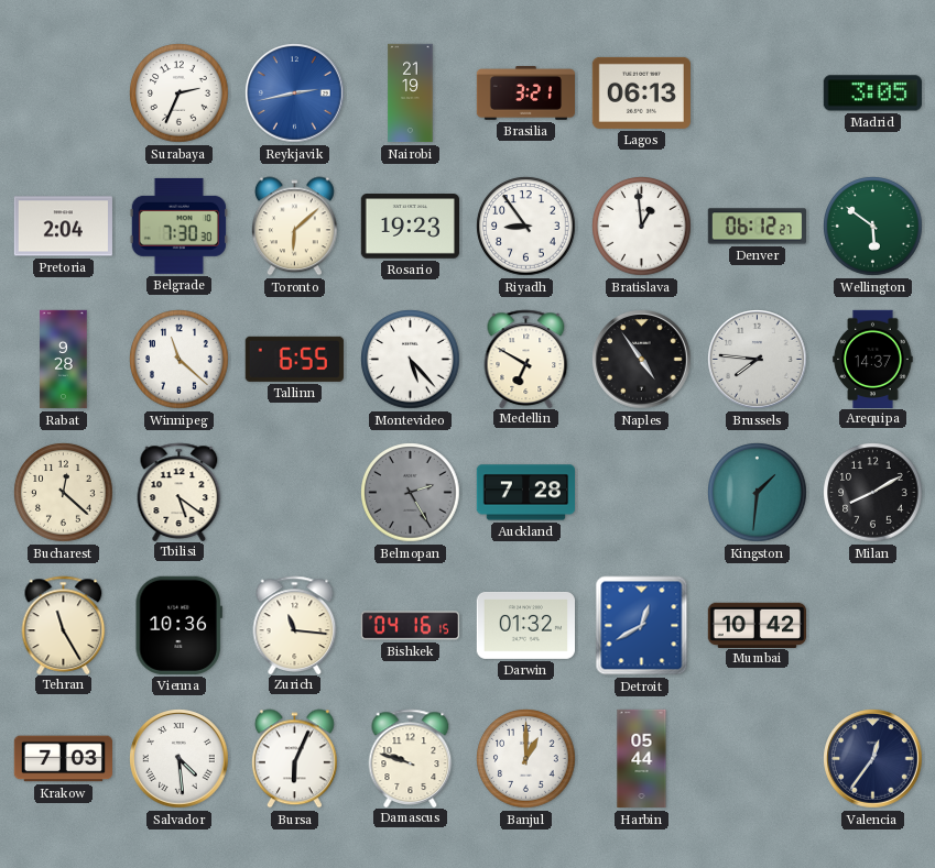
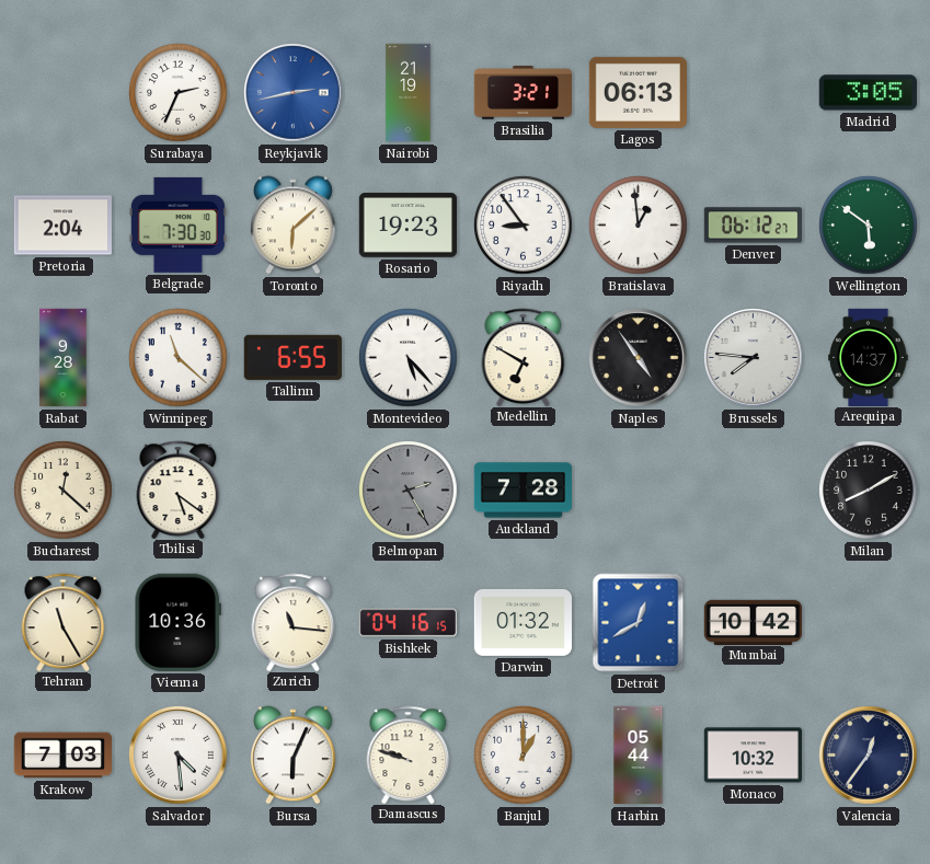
Kingston: 1:31 -> none
Monaco: none -> 10:32
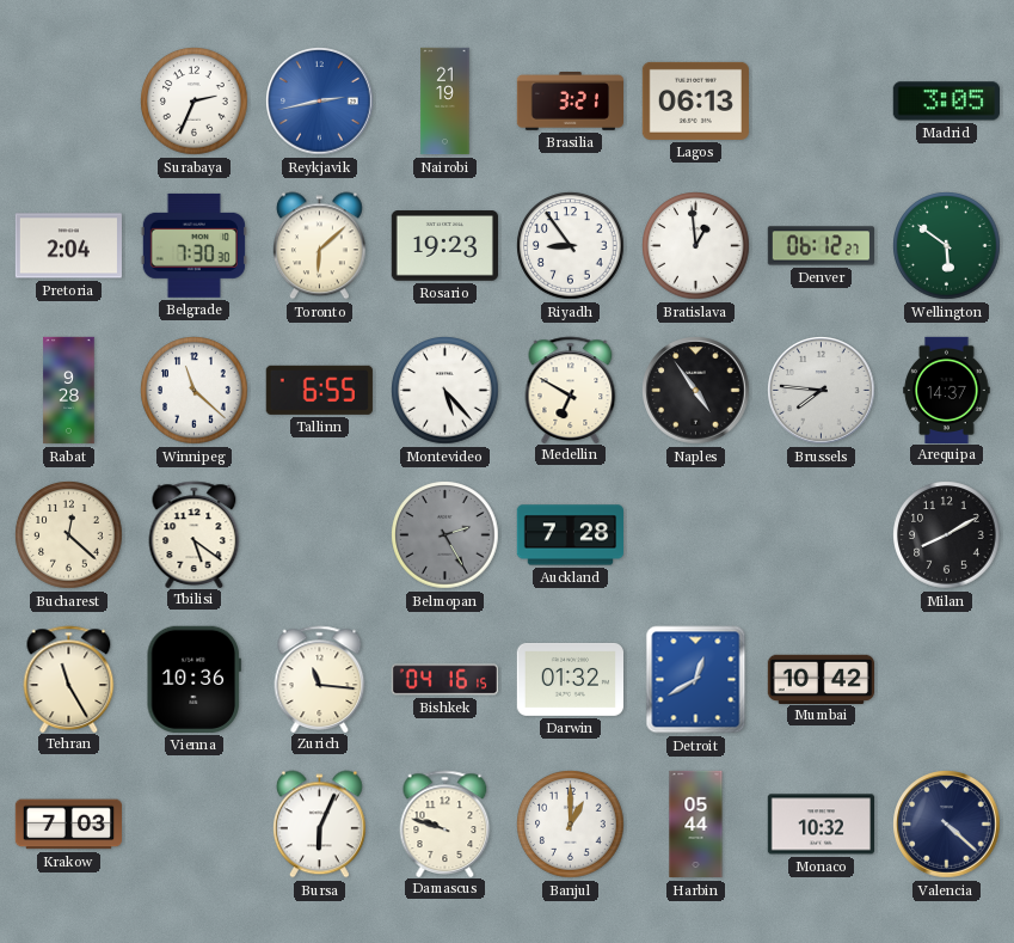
Salvador: 4:29 -> none
Valencia: 12:36 -> 4:22
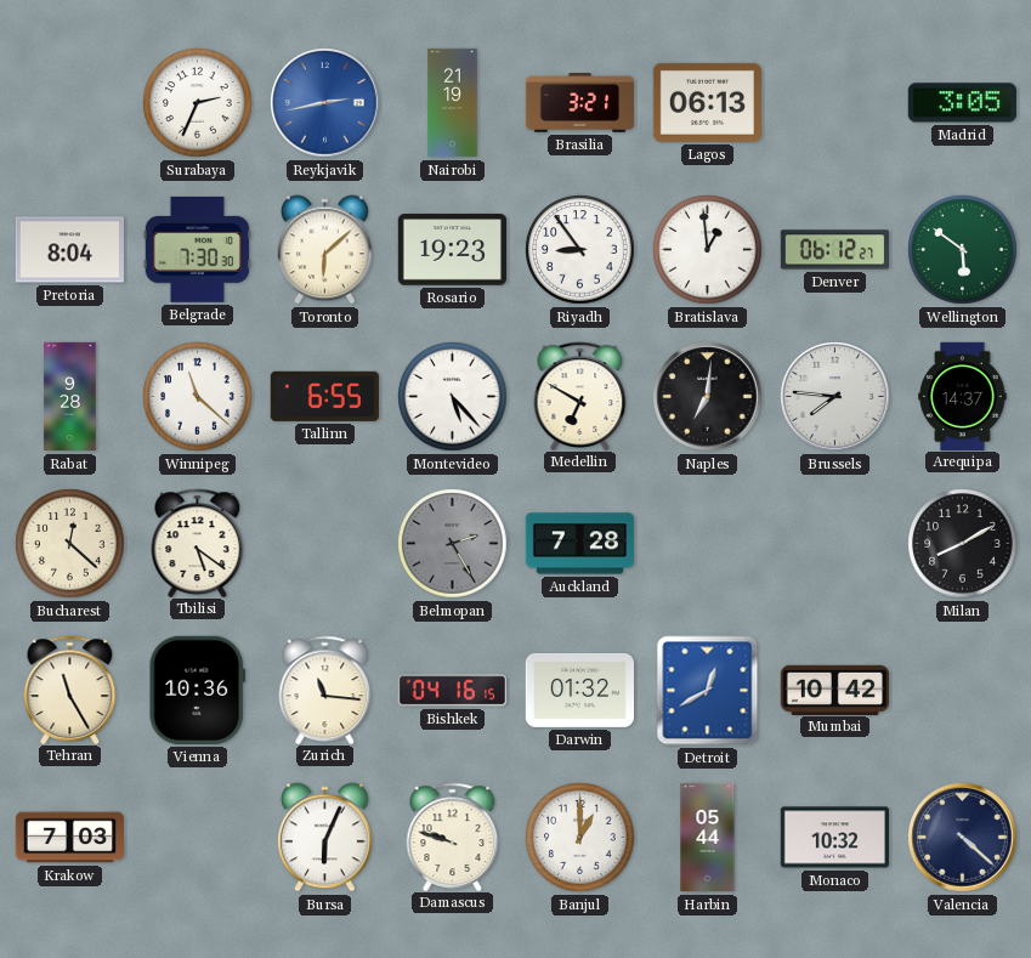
Pretoria: 2:04 -> 8:04
Naples: 4:54 -> 7:01
